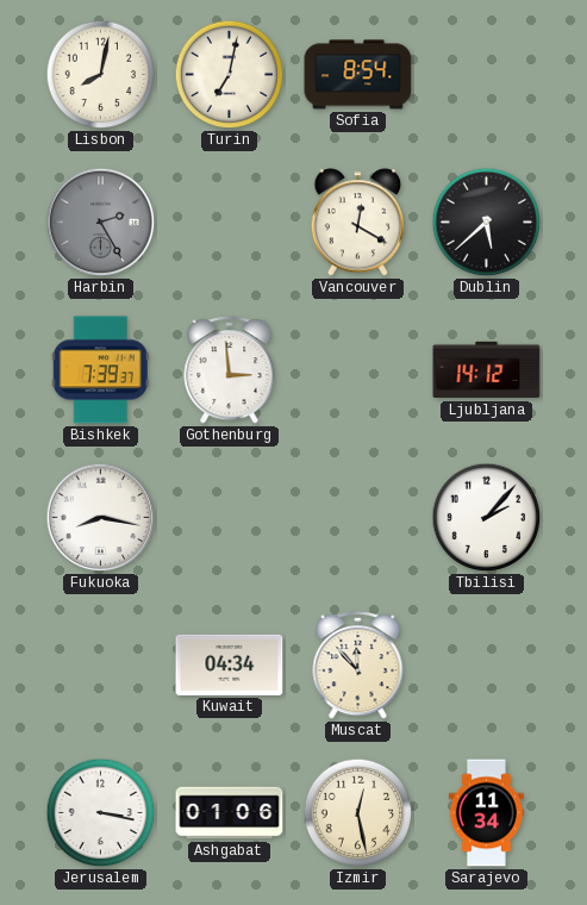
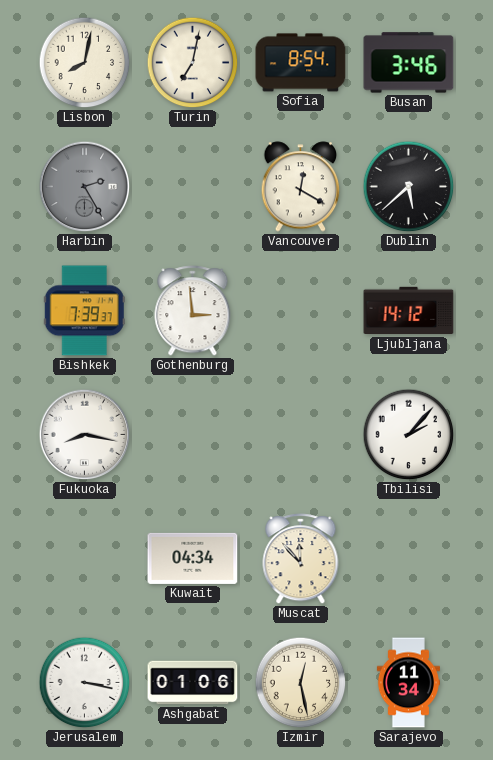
Busan: none -> 3:46
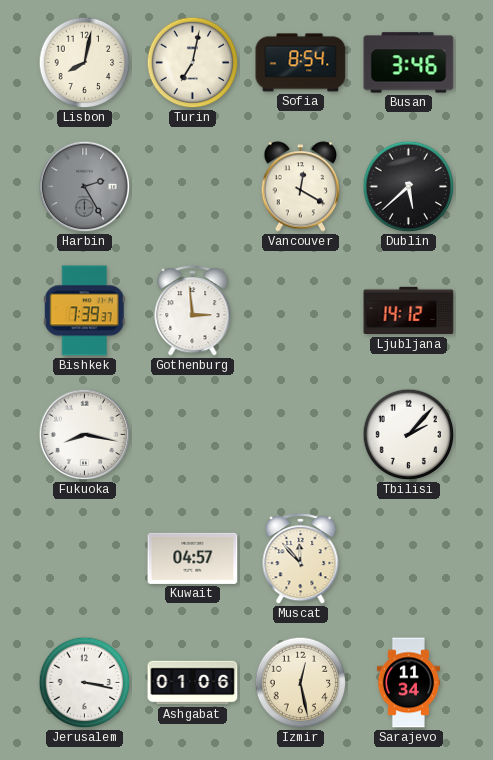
Kuwait: 04:34 -> 04:57
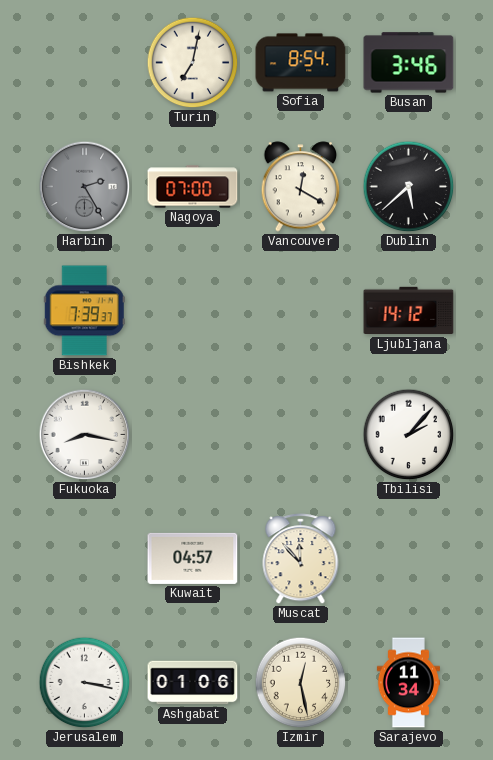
Lisbon: 8:02 -> none
Nagoya: none -> 07:00
Gothenburg: 2:59 -> none
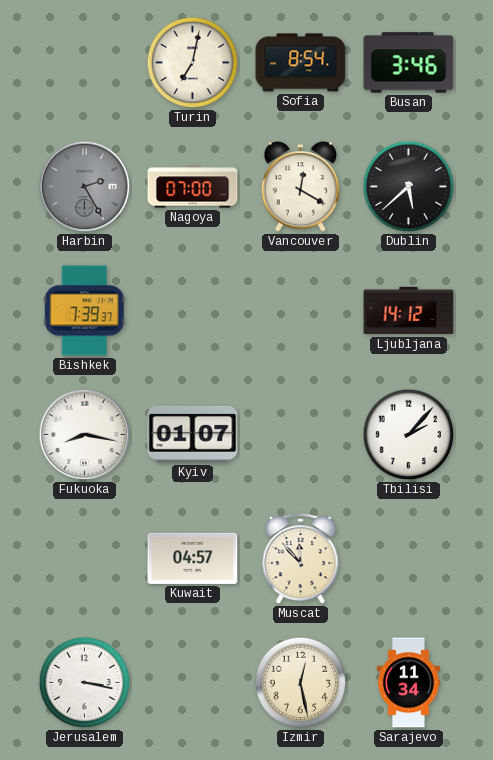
Kyiv: none -> 01:07
Ashgabat: 01:06 -> none
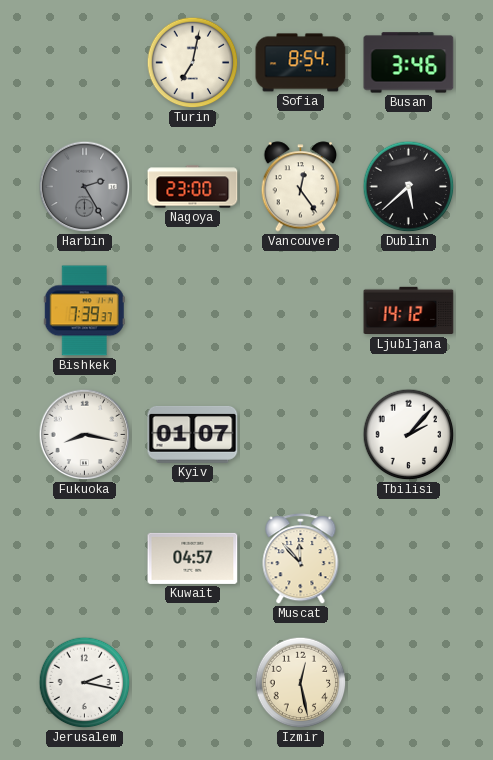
Nagoya: 07:00 -> 23:00
Vancouver: 12:20 -> 12:24
Jerusalem: 3:17 -> 2:17
Sarajevo: 11:34 -> none
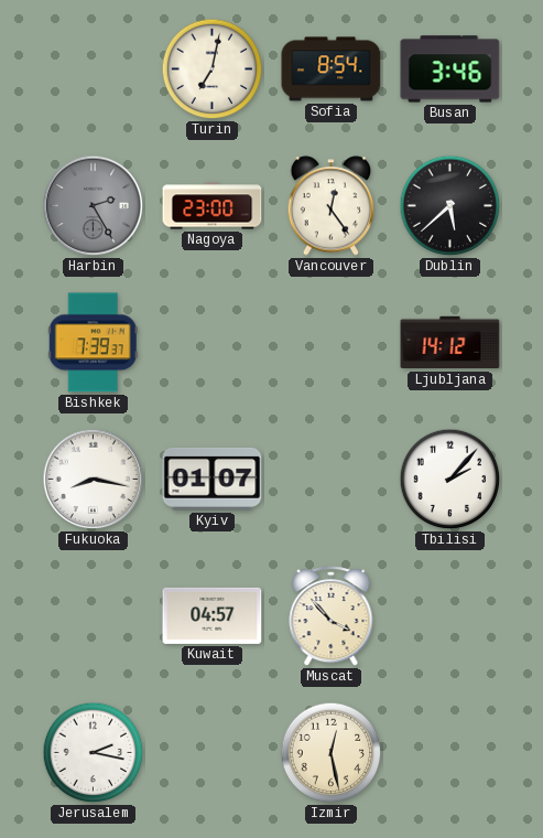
Muscat: 11:53 -> 3:53
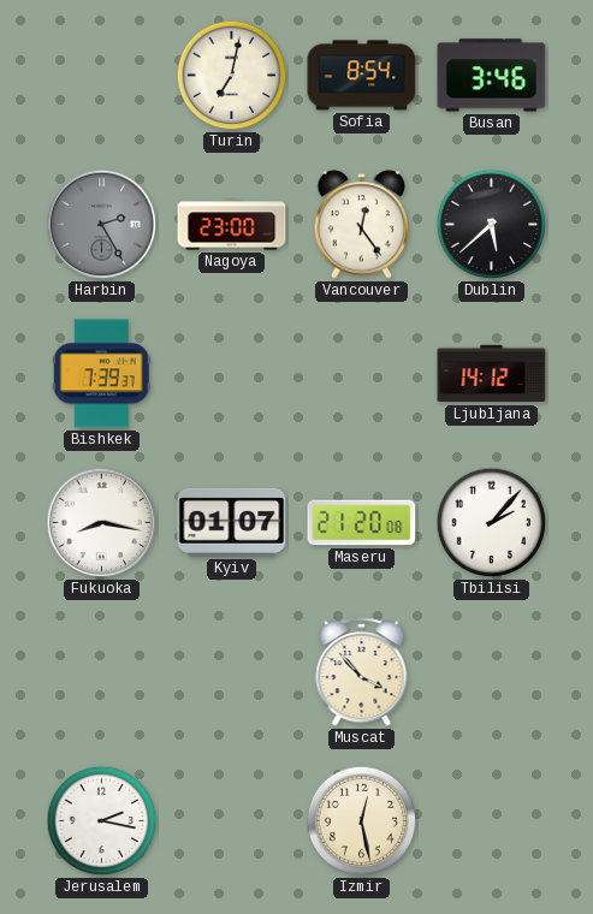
Maseru: none -> 21:20
Kuwait: 04:57 -> none
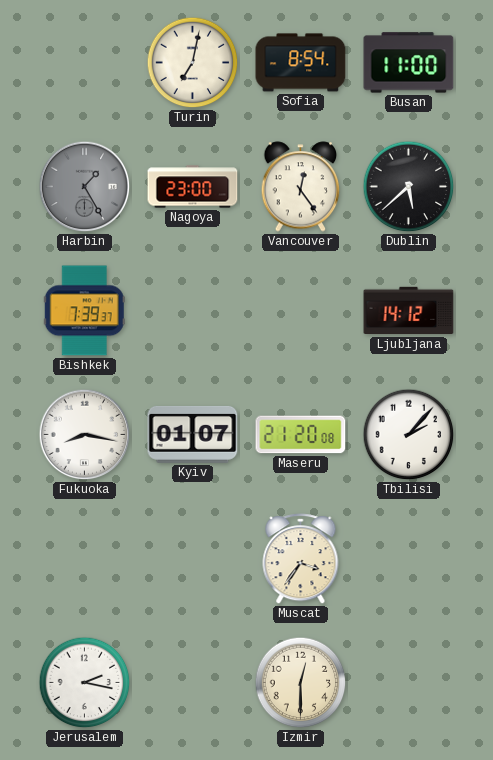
Busan: 3:46 -> 11:00
Harbin: 2:25 -> 1:25
Muscat: 3:53 -> 3:36
Izmir: 12:28 -> 12:30
